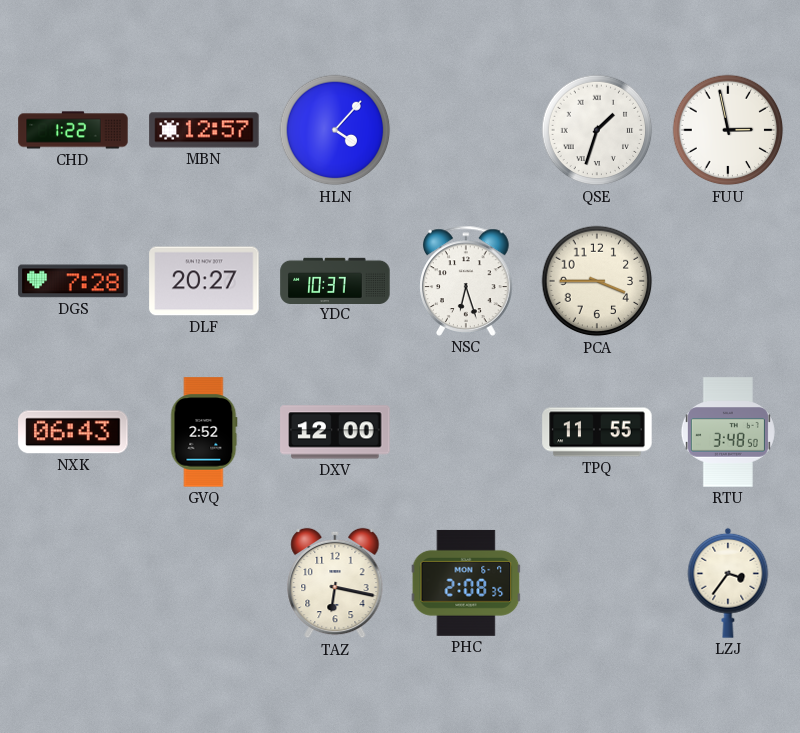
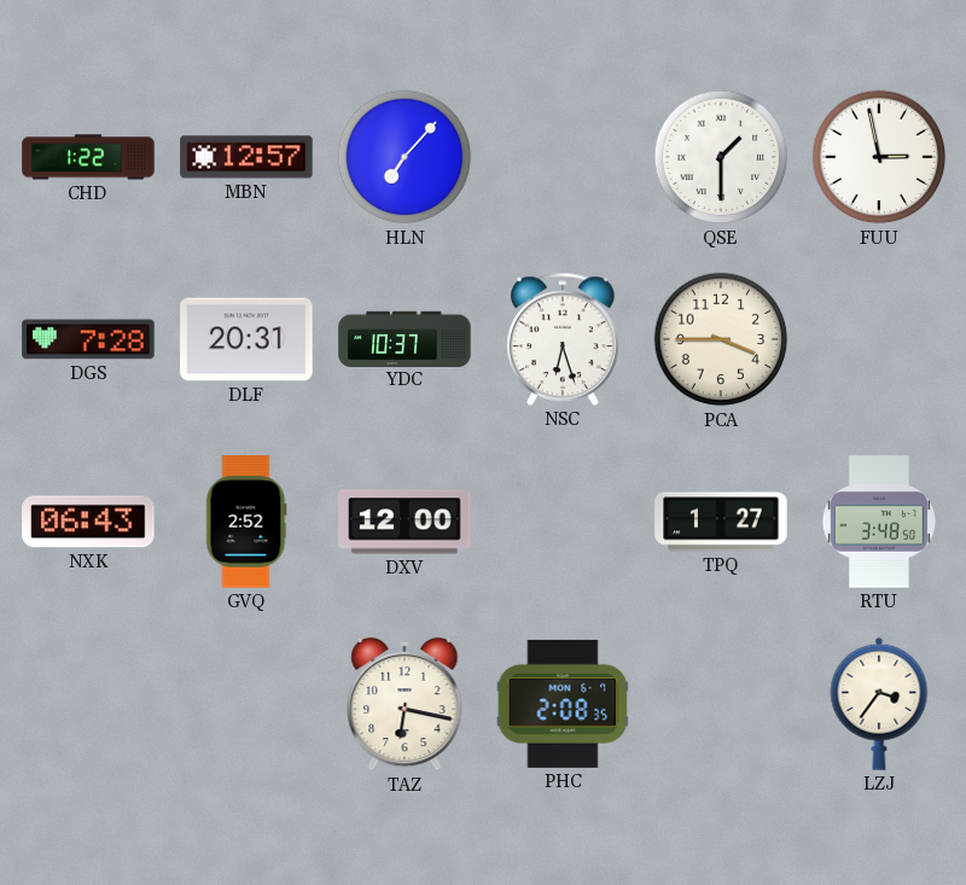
HLN: 4:07 -> 7:07
QSE: 1:33 -> 1:30
DLF: 20:27 -> 20:31
TPQ: 11:55 -> 1:27
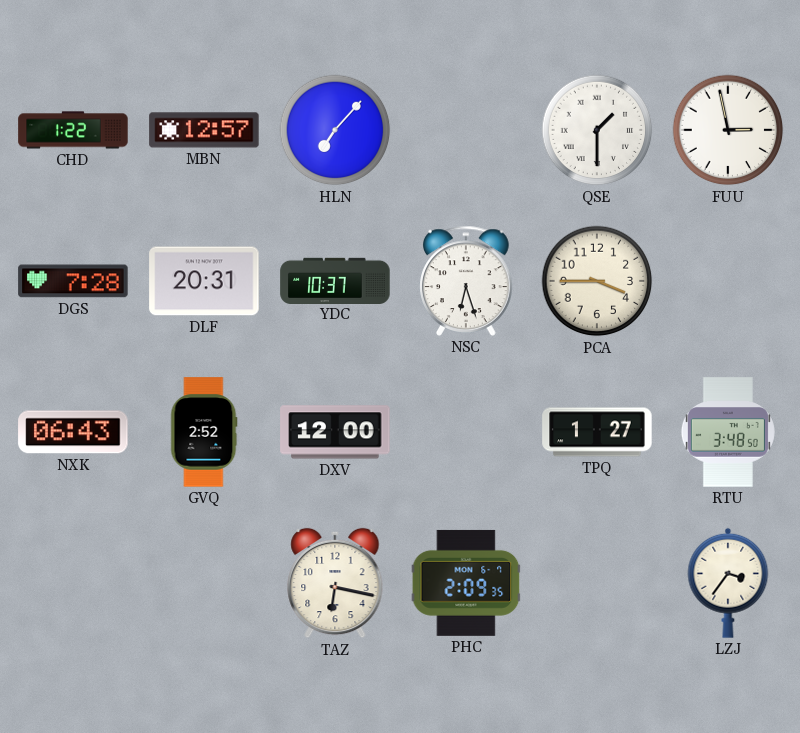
PHC: 2:08 -> 2:09
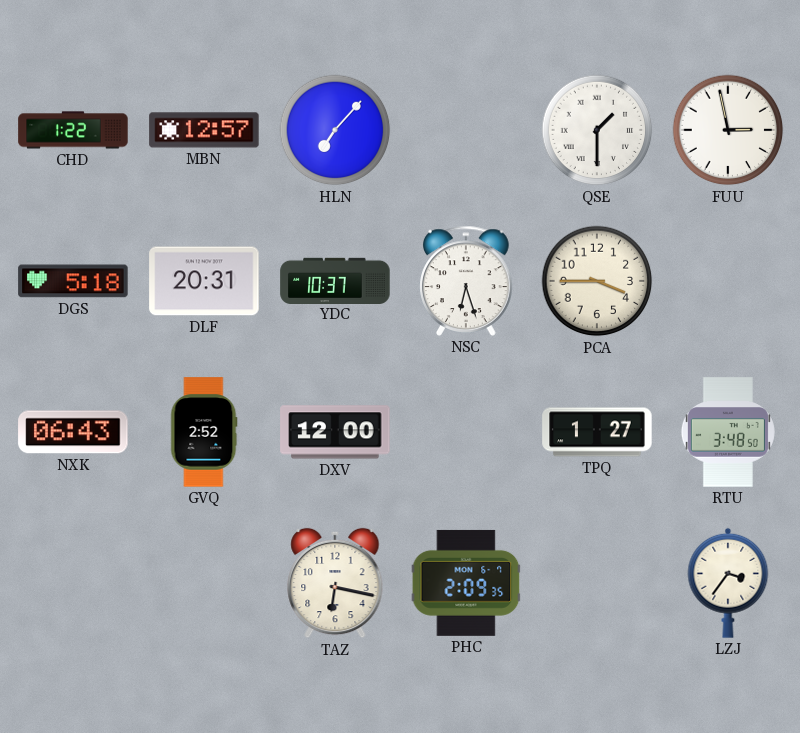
DGS: 7:28 -> 5:18
